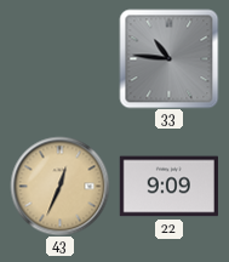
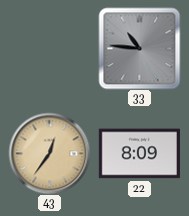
43: 12:34 -> 12:36
22: 9:09 -> 8:09
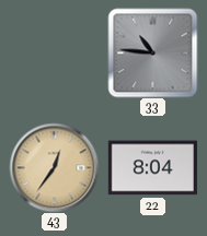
22: 8:09 -> 8:04
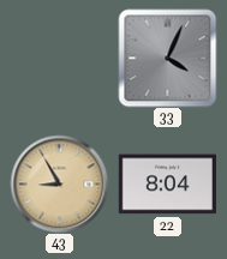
33: 10:46 -> 4:04
43: 12:36 -> 8:55
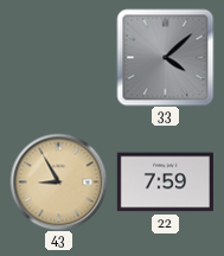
33: 4:04 -> 4:08
22: 8:04 -> 7:59
